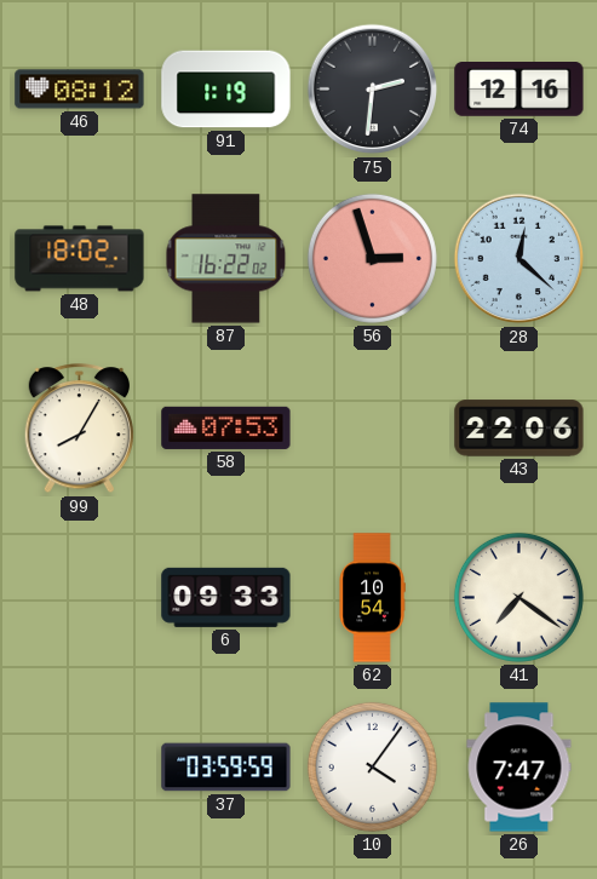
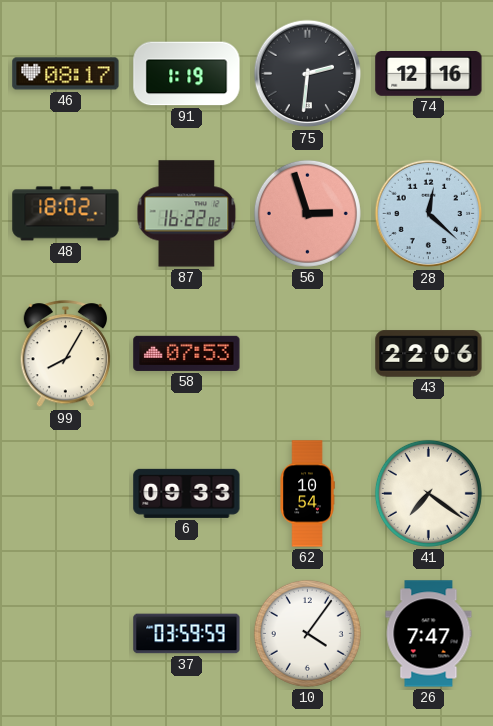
46: 08:12 -> 08:17
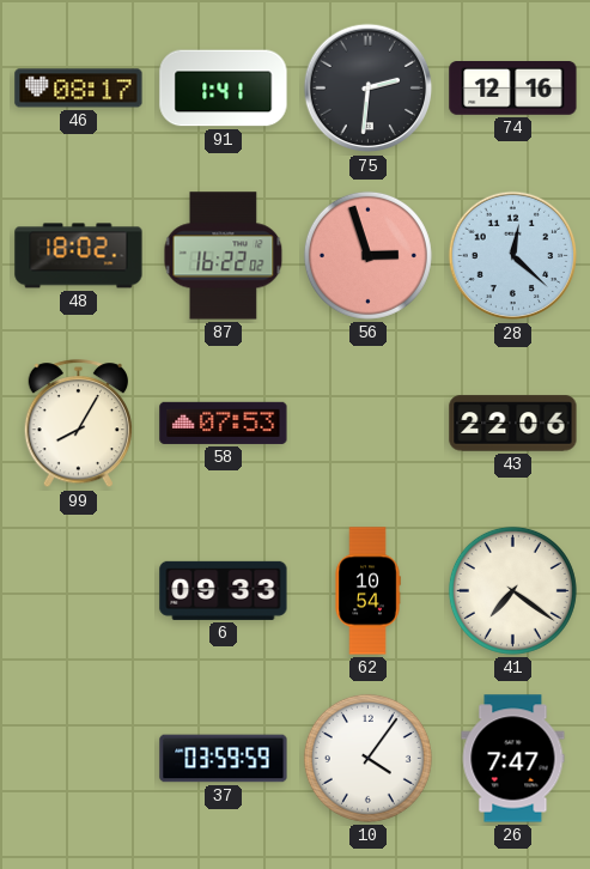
91: 1:19 -> 1:41
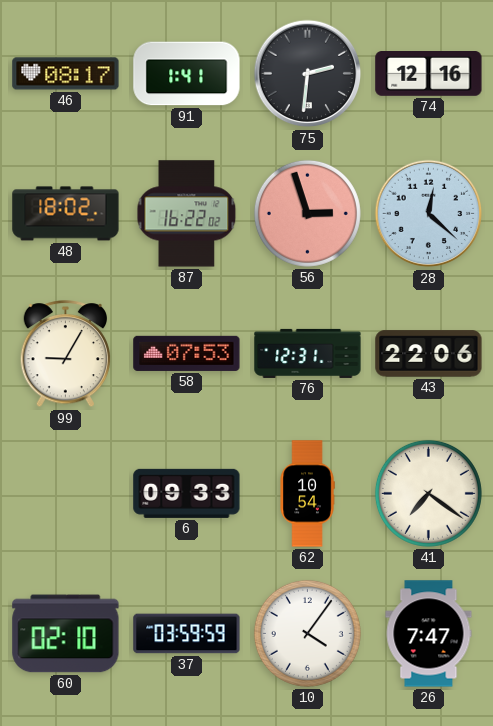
99: 8:05 -> 9:05
76: none -> 12:31
60: none -> 02:10
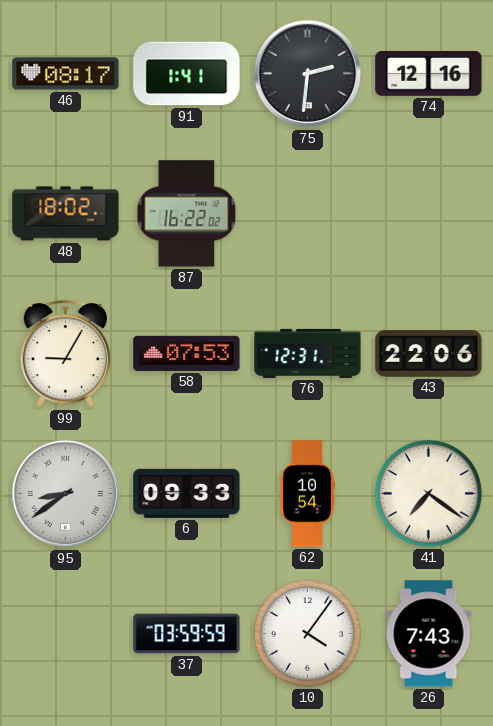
56: 2:57 -> none
28: 12:22 -> none
95: none -> 8:39
60: 02:10 -> none
26: 7:47 -> 7:43
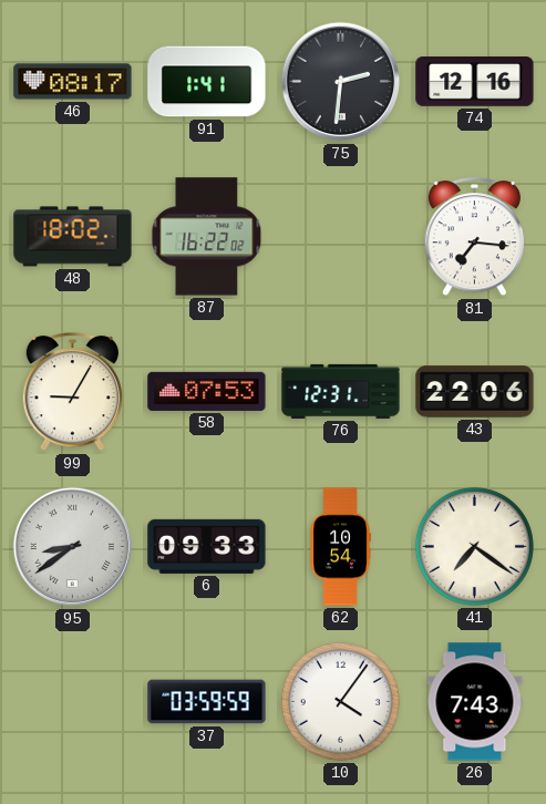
81: none -> 7:16
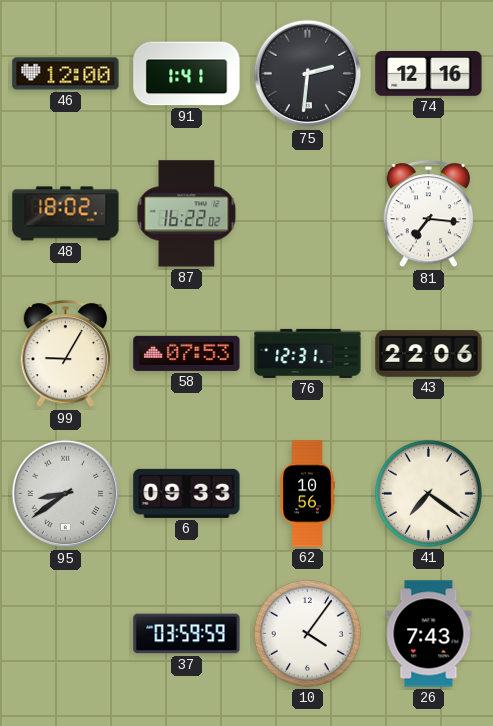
46: 08:17 -> 12:00
62: 10:54 -> 10:56
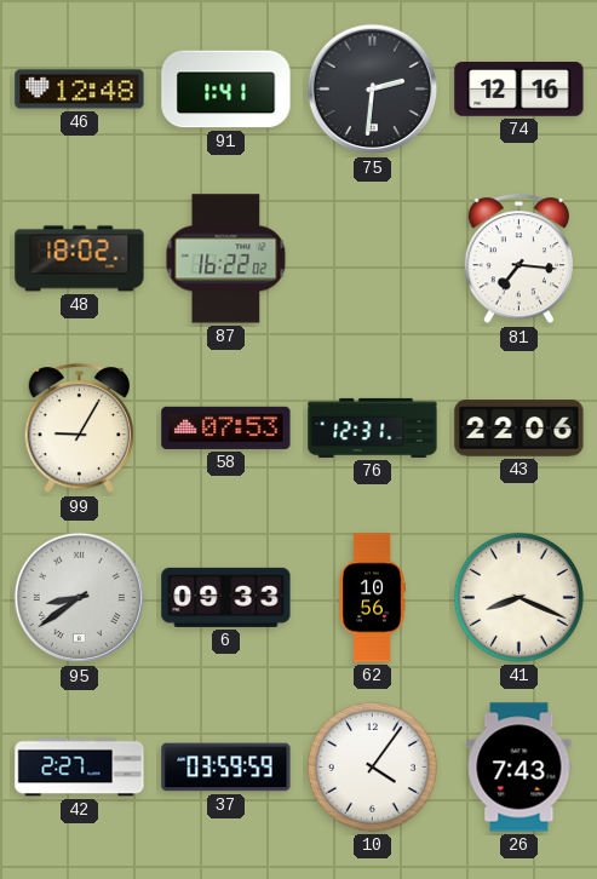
46: 12:00 -> 12:48
41: 7:21 -> 8:19
42: none -> 2:27
